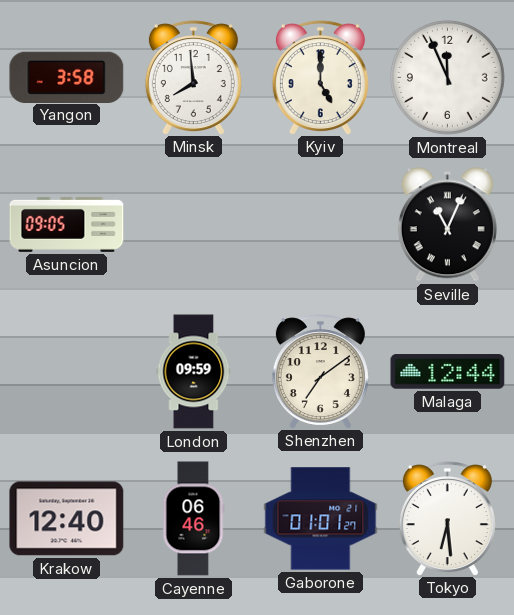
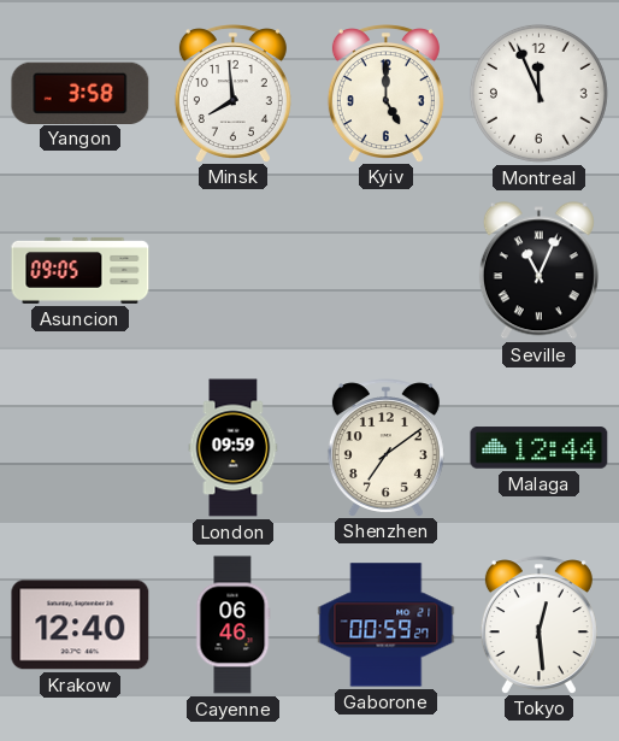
Gaborone: 01:01 -> 00:59
Tokyo: 6:29 -> 12:29
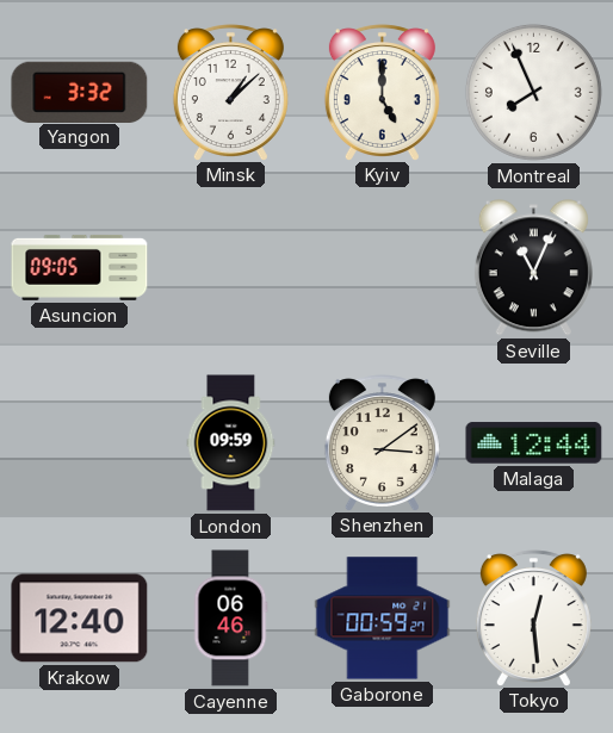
Yangon: 3:58 -> 3:32
Minsk: 7:59 -> 1:08
Montreal: 11:56 -> 7:56
Shenzhen: 7:09 -> 3:09
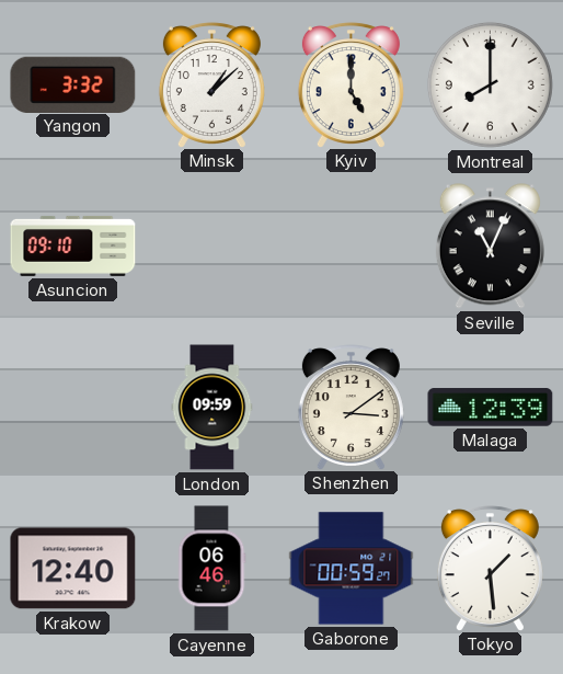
Montreal: 7:56 -> 8:00
Asuncion: 09:05 -> 09:10
Malaga: 12:44 -> 12:39
Tokyo: 12:29 -> 1:29
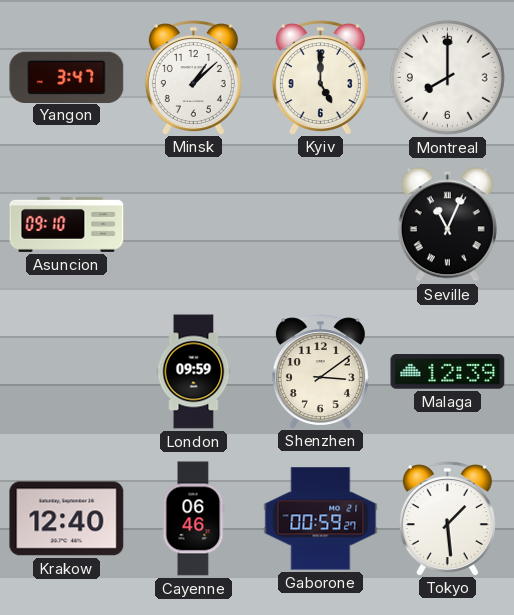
Yangon: 3:32 -> 3:47
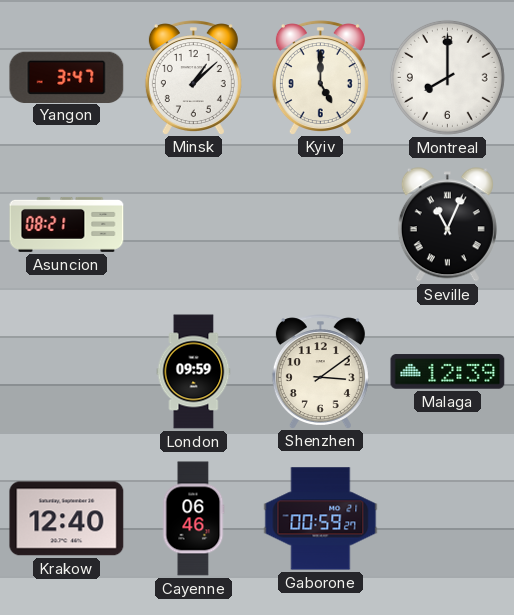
Asuncion: 09:10 -> 08:21
Tokyo: 1:29 -> none
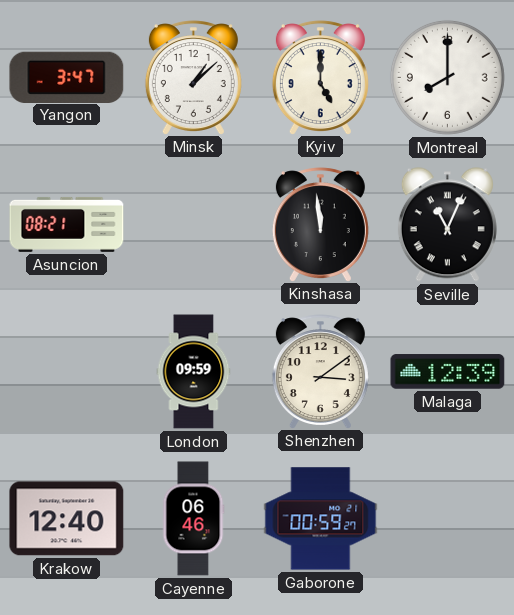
Kinshasa: none -> 11:59
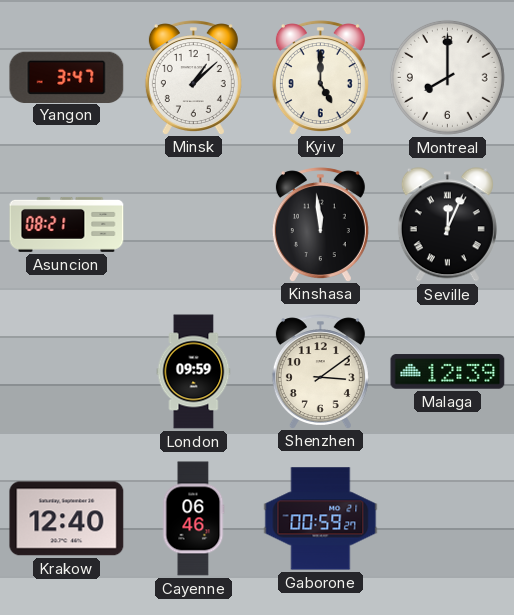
Seville: 11:04 -> 12:04
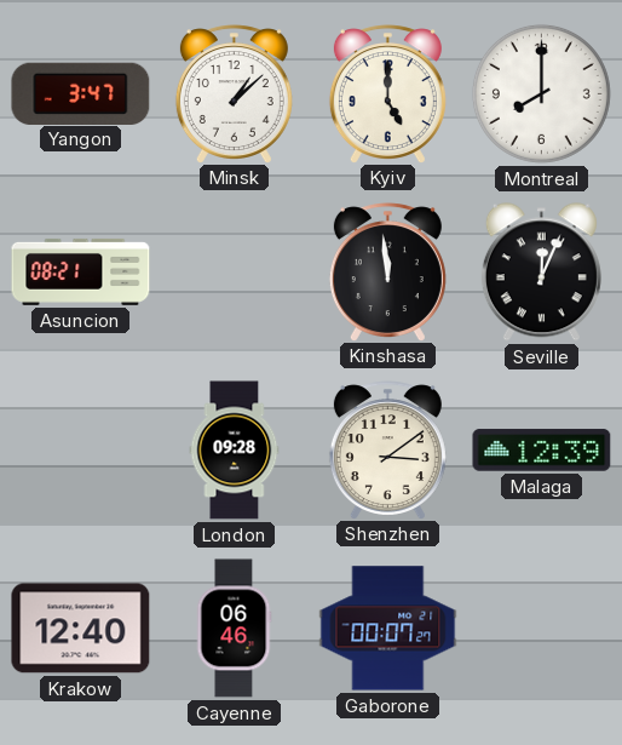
London: 09:59 -> 09:28
Gaborone: 00:59 -> 00:07
